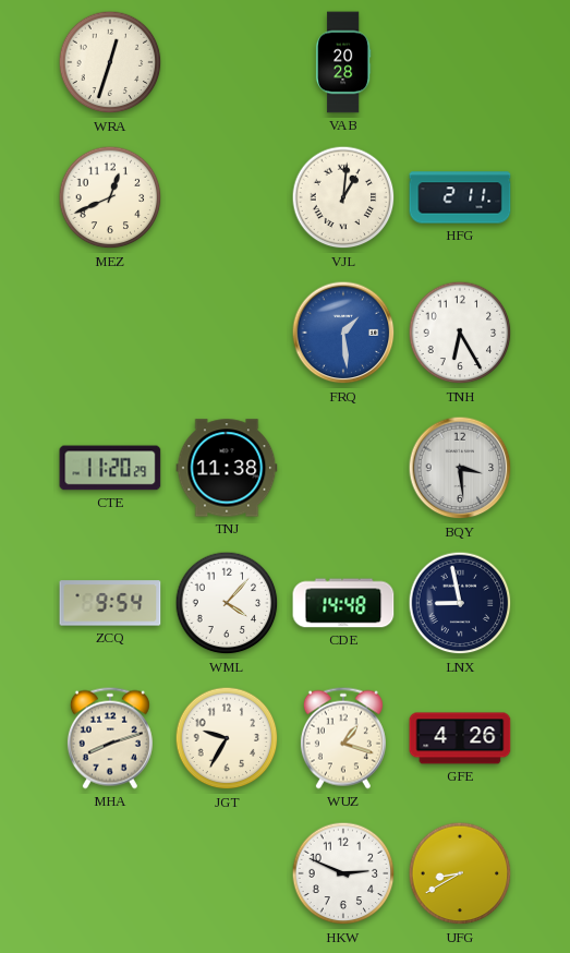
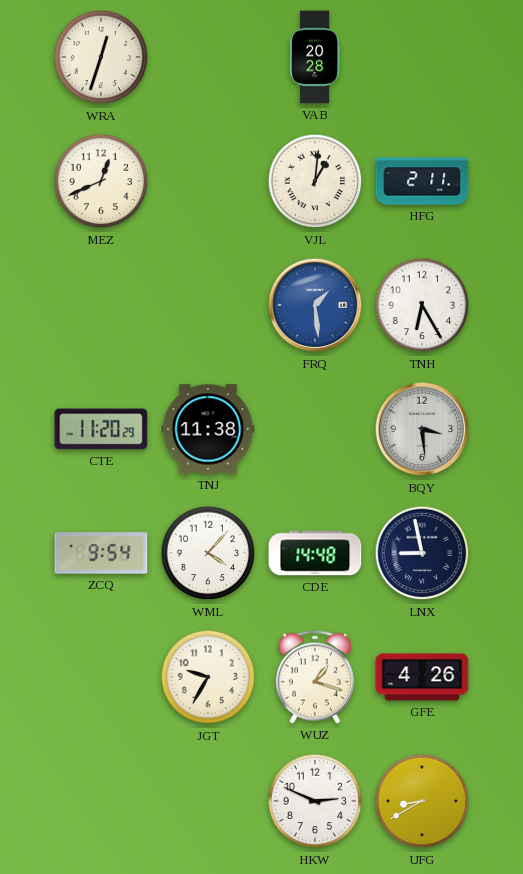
MHA: 8:12 -> none
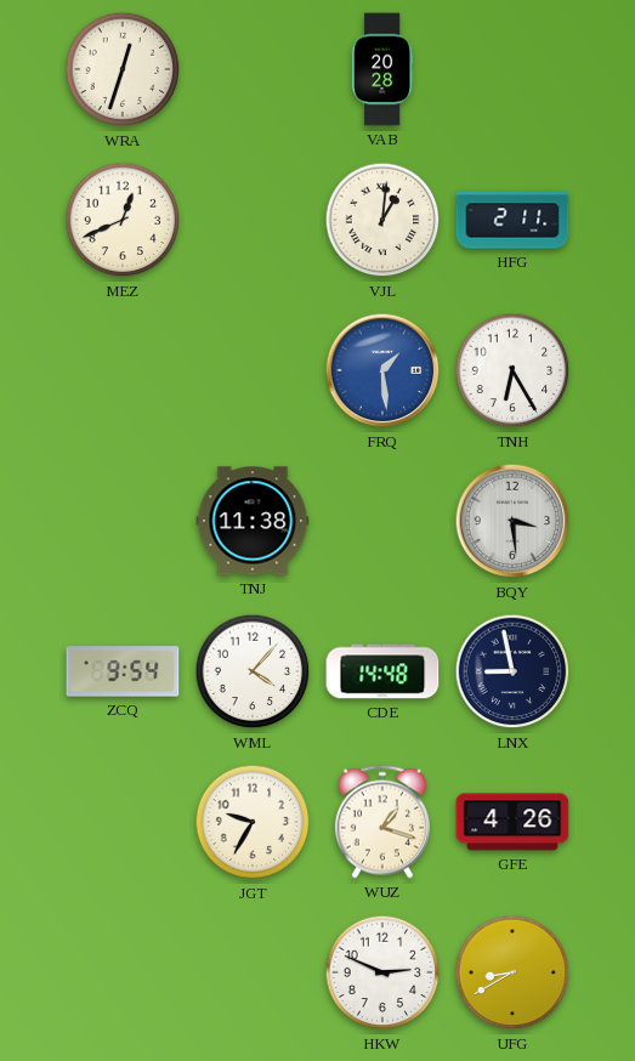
CTE: 11:20 -> none
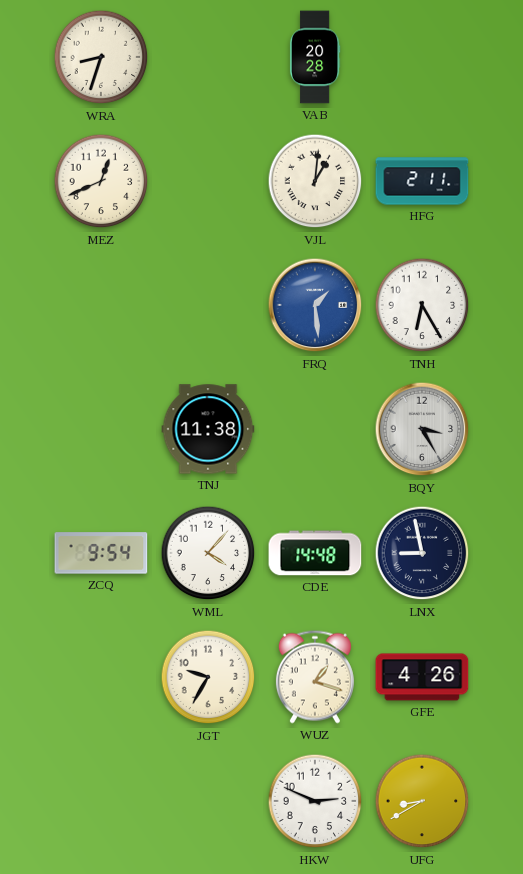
WRA: 12:33 -> 8:33
BQY: 3:29 -> 3:25
